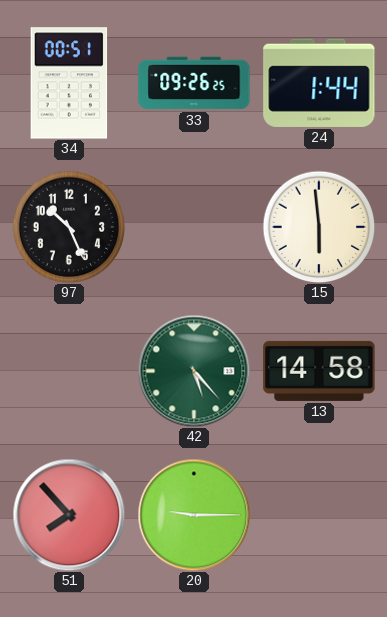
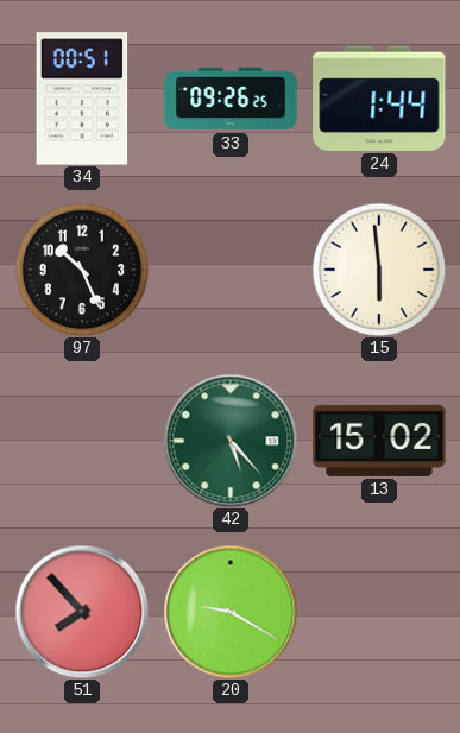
13: 14:58 -> 15:02
20: 9:15 -> 9:20
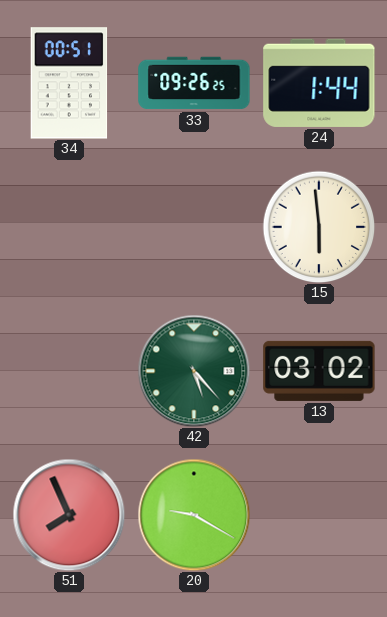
97: 10:26 -> none
13: 15:02 -> 03:02
51: 7:53 -> 7:56
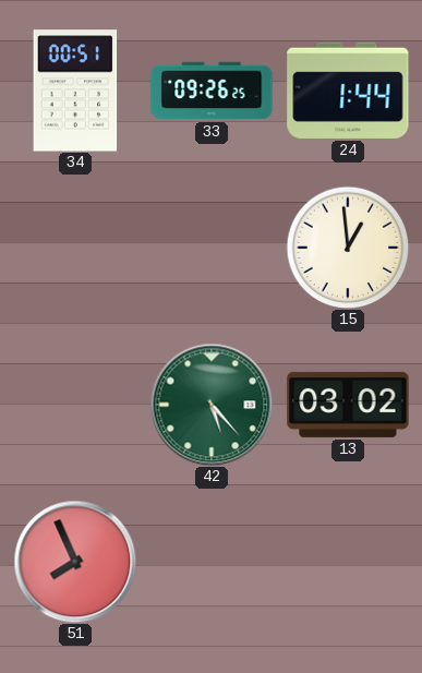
15: 5:59 -> 12:59
20: 9:20 -> none
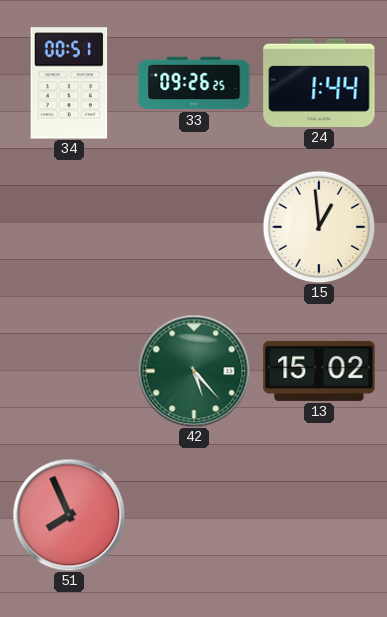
13: 03:02 -> 15:02
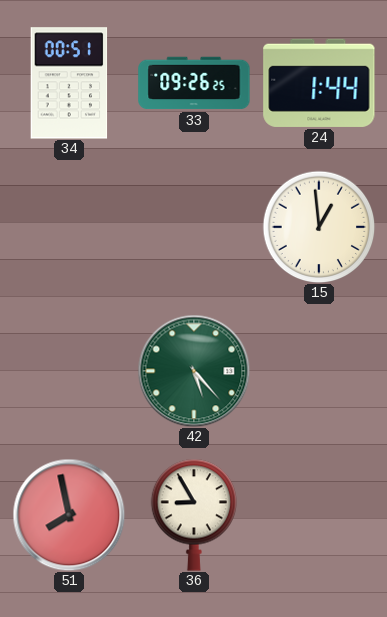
13: 15:02 -> none
51: 7:56 -> 7:58
36: none -> 8:55
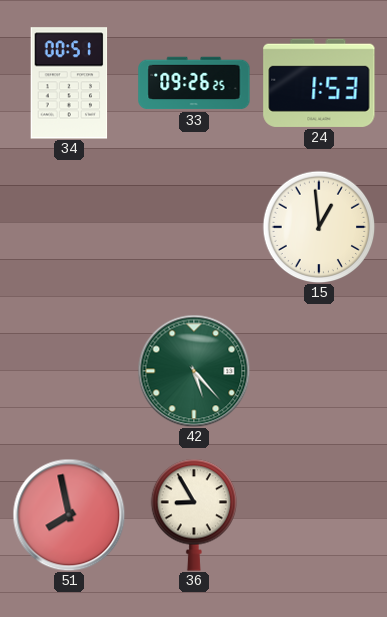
24: 1:44 -> 1:53
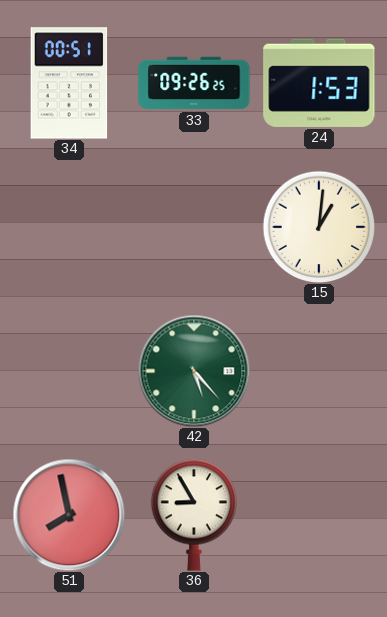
15: 12:59 -> 1:01
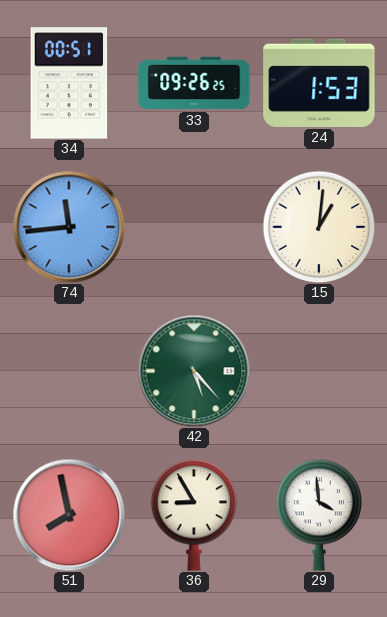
74: none -> 11:44
29: none -> 3:59
